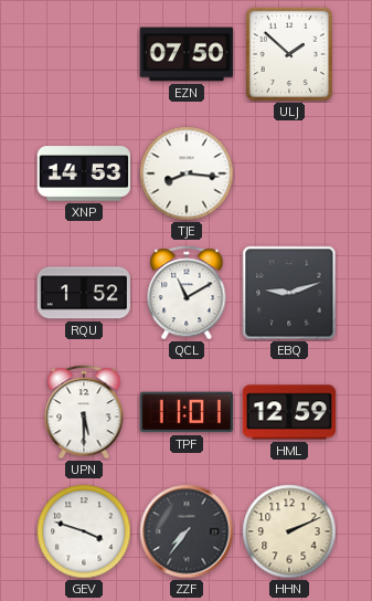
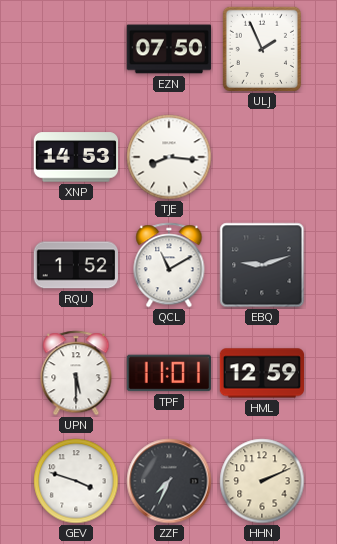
ULJ: 1:52 -> 1:56
ZZF: 7:36 -> 7:34
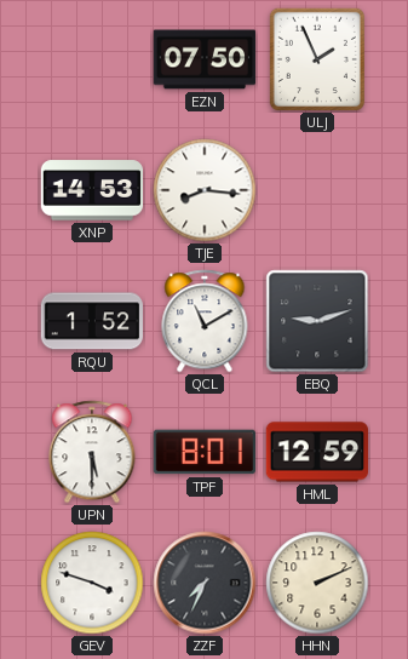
TPF: 11:01 -> 8:01
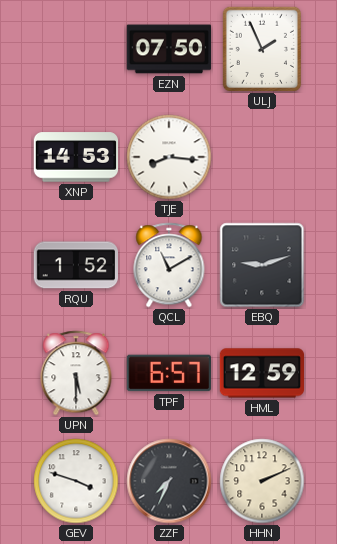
TPF: 8:01 -> 6:57
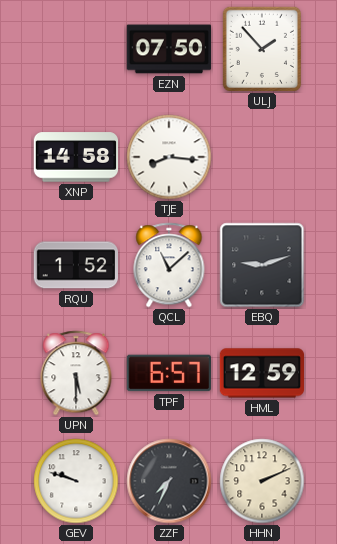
ULJ: 1:56 -> 1:53
XNP: 14:53 -> 14:58
QCL: 11:10 -> 11:08
GEV: 3:48 -> 9:48
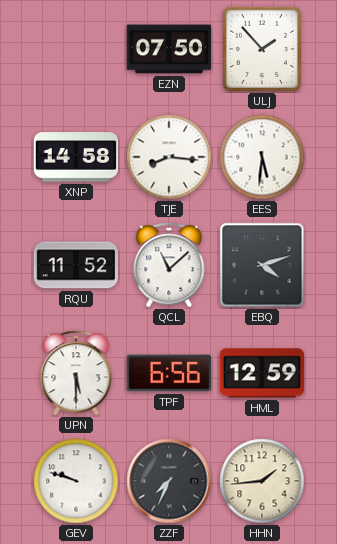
EES: none -> 5:31
RQU: 1:52 -> 11:52
EBQ: 9:12 -> 4:12
TPF: 6:57 -> 6:56
HHN: 2:11 -> 1:44
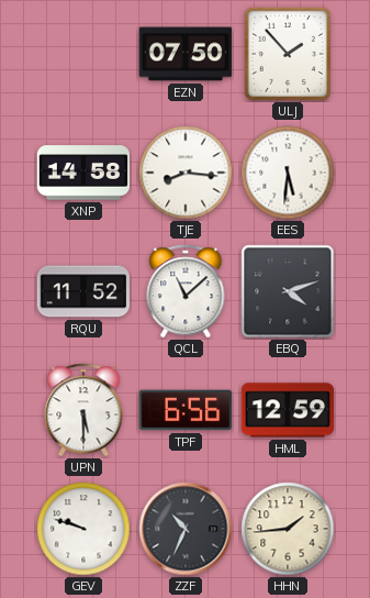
ZZF: 7:34 -> 10:34
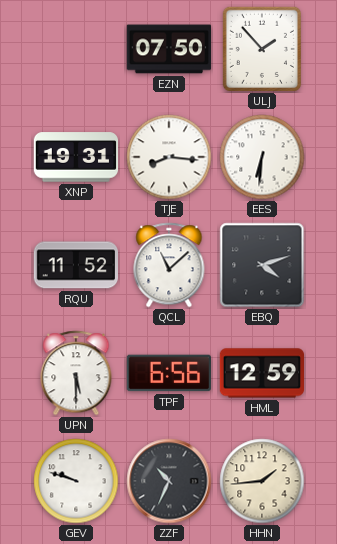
XNP: 14:58 -> 19:31
EES: 5:31 -> 6:31
